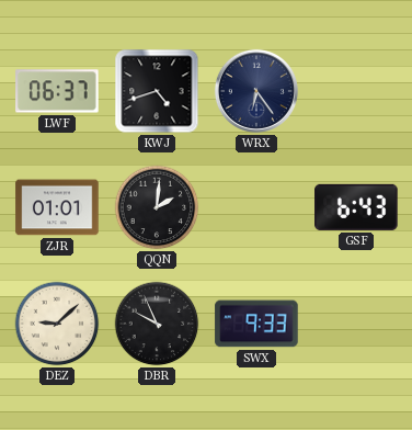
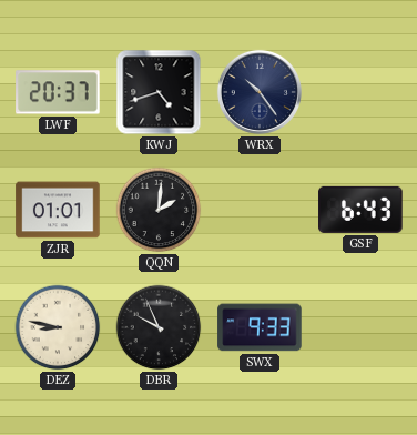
LWF: 06:37 -> 20:37
WRX: 6:24 -> 10:24
DEZ: 9:08 -> 8:47
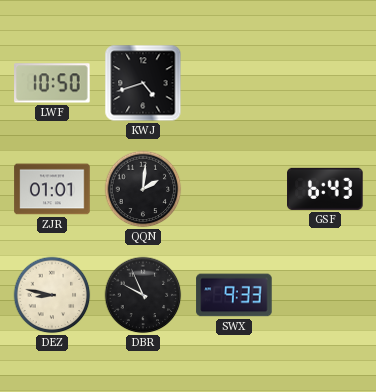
LWF: 20:37 -> 10:50
WRX: 10:24 -> none
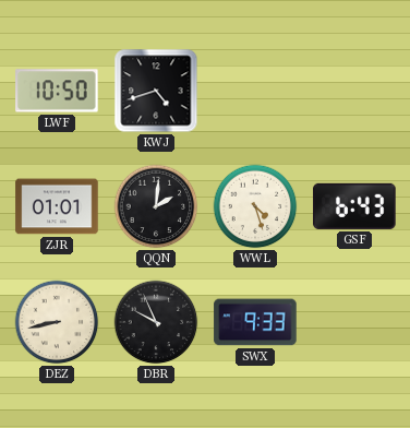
WWL: none -> 4:27
DEZ: 8:47 -> 8:43
